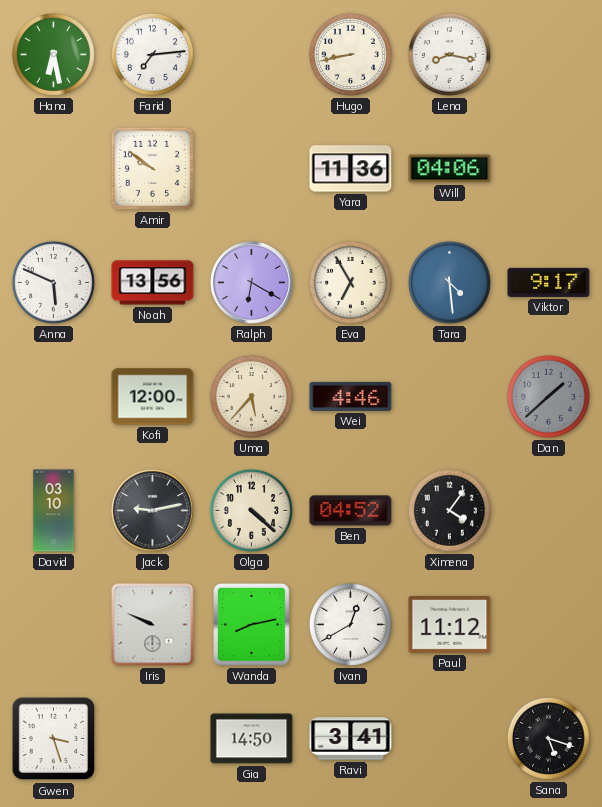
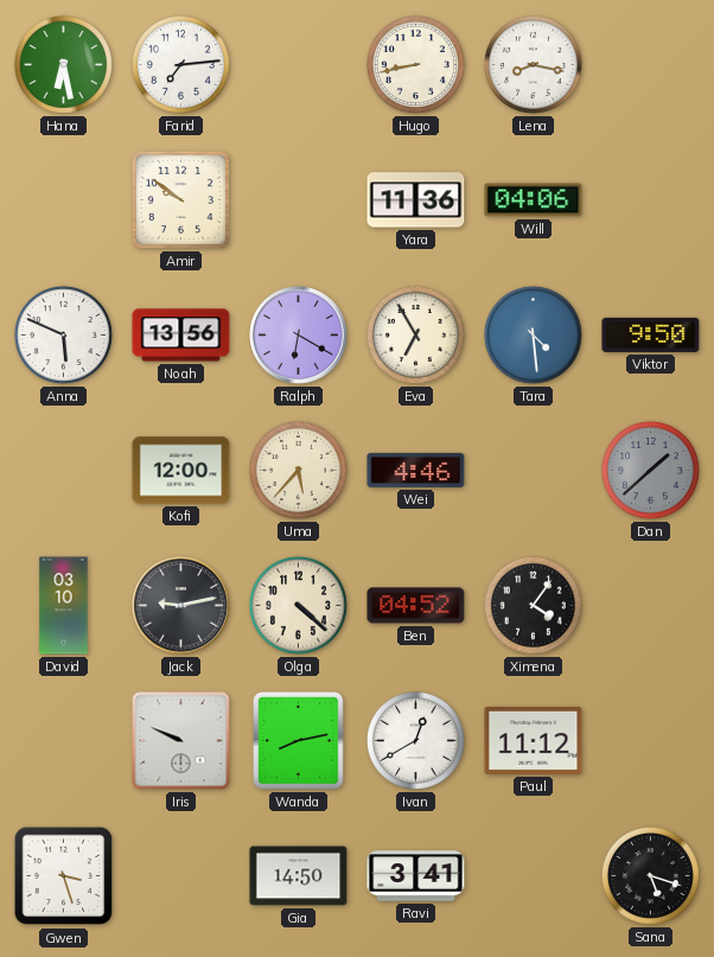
Viktor: 9:17 -> 9:50
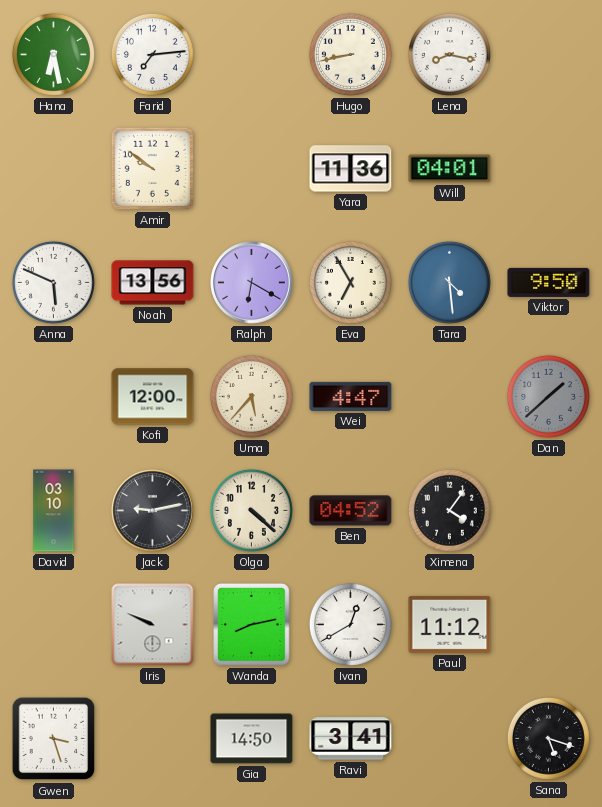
Will: 04:06 -> 04:01
Wei: 4:46 -> 4:47
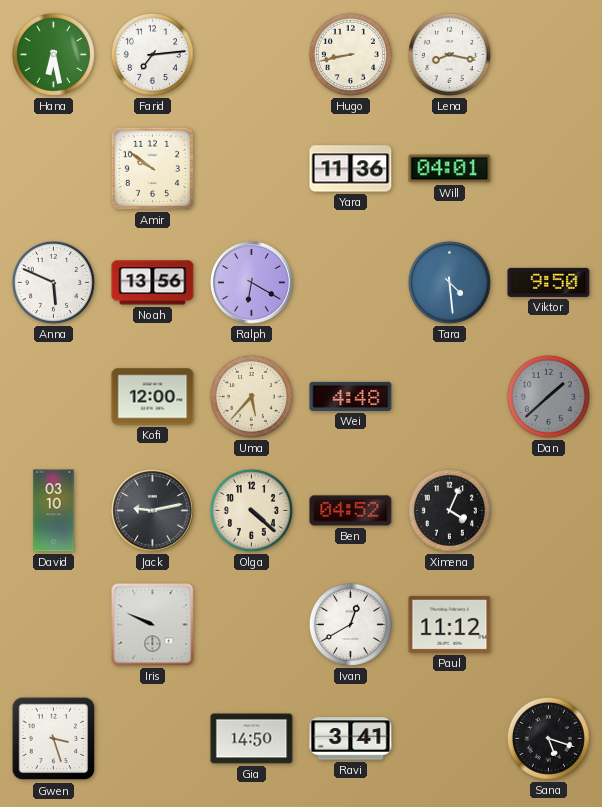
Eva: 6:55 -> none
Wei: 4:47 -> 4:48
Ximena: 4:06 -> 4:04
Wanda: 8:13 -> none
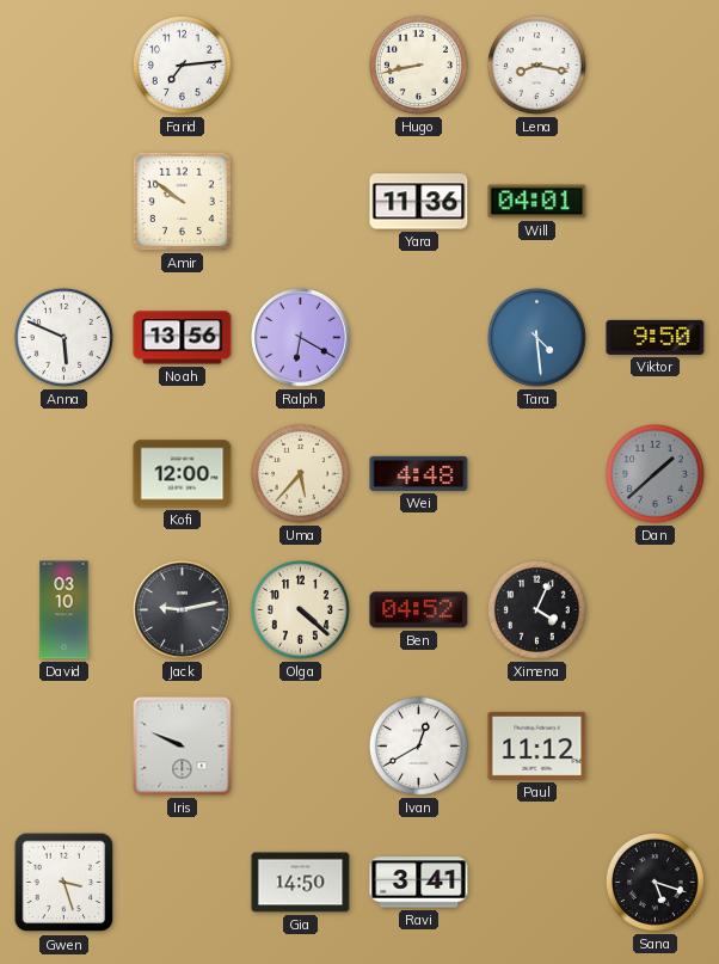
Hana: 6:28 -> none
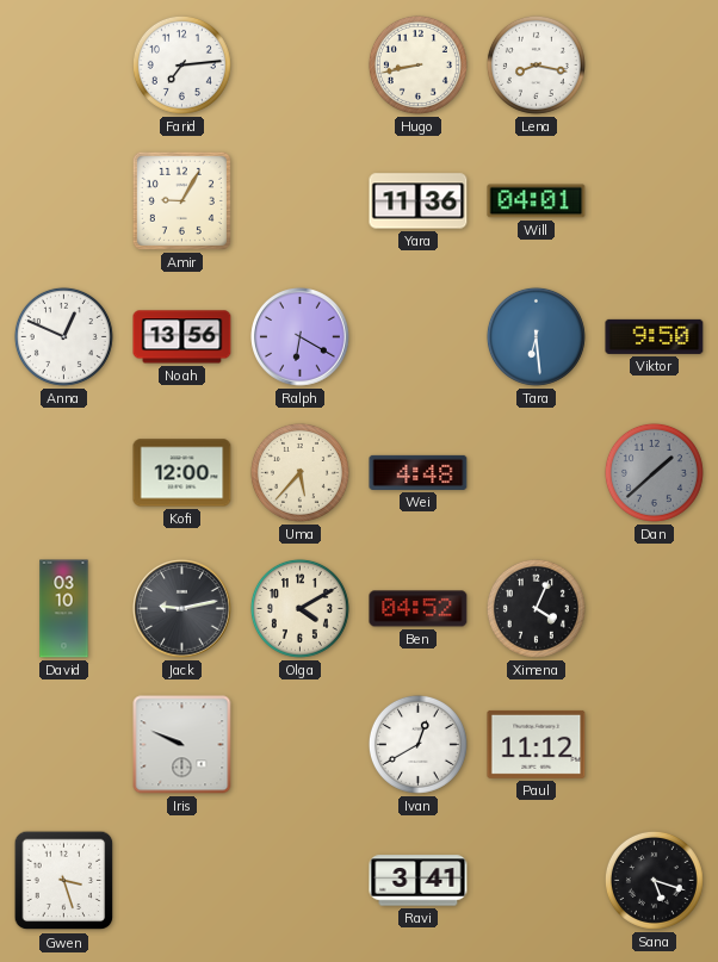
Amir: 9:51 -> 9:05
Anna: 5:49 -> 12:49
Tara: 4:29 -> 6:29
Olga: 4:22 -> 4:10
Gia: 14:50 -> none
